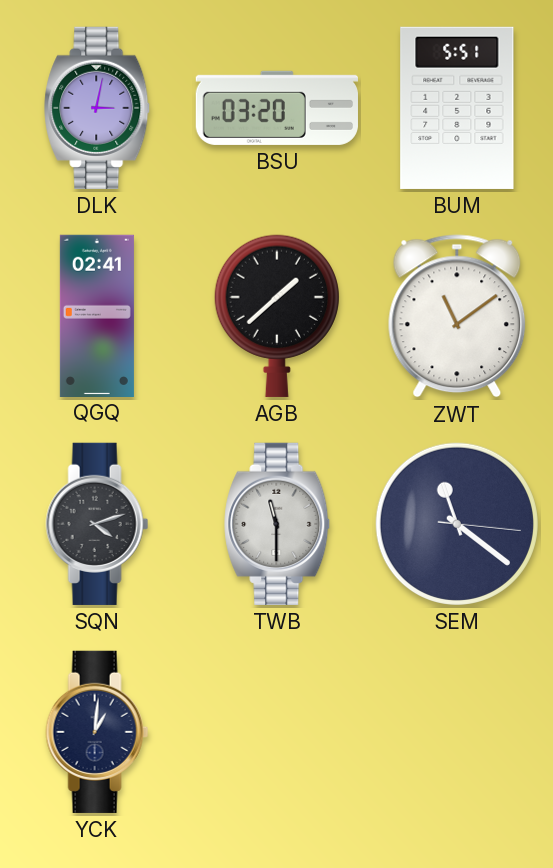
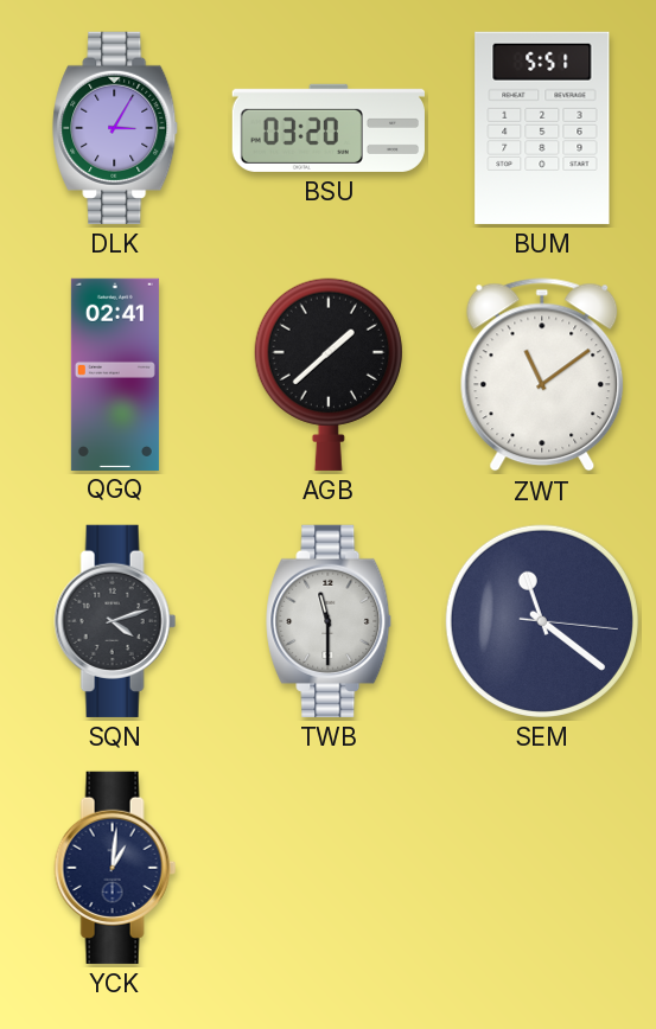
DLK: 3:02 -> 3:05
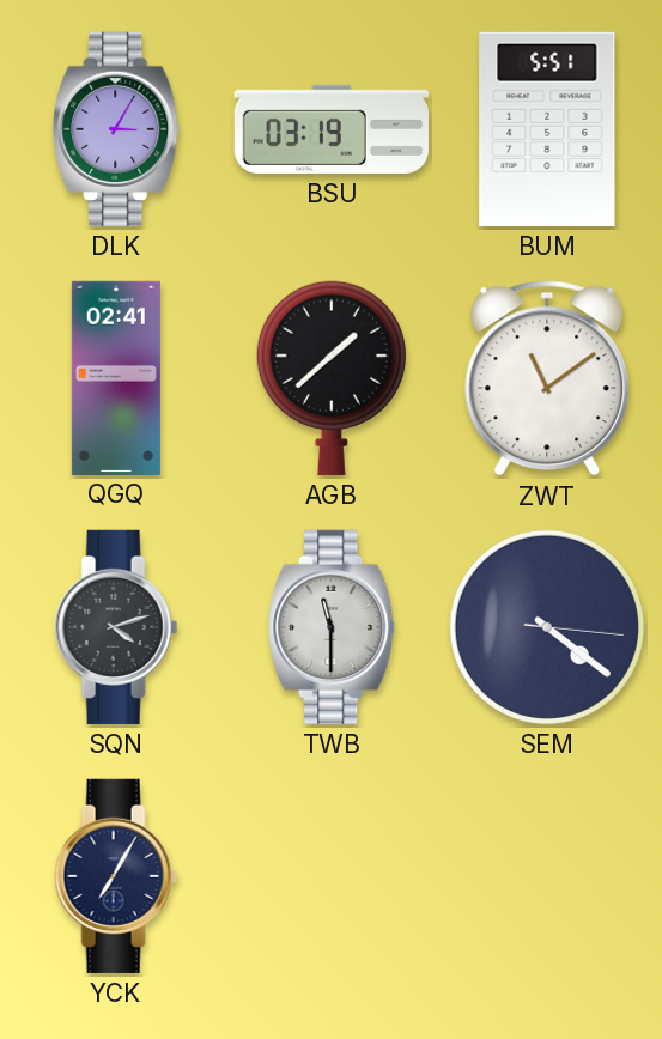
BSU: 03:20 -> 03:19
SEM: 11:21 -> 4:21
YCK: 1:01 -> 7:05
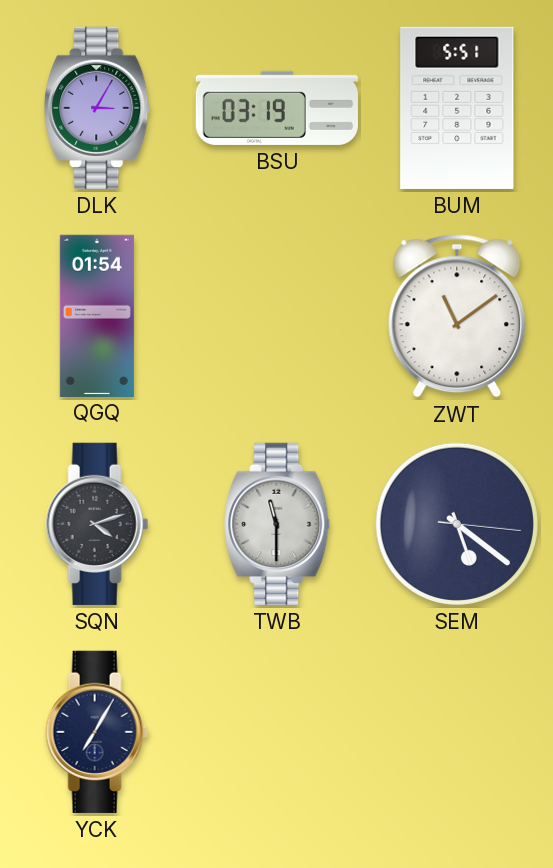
QGQ: 02:41 -> 01:54
AGB: 1:38 -> none
SEM: 4:21 -> 5:21
